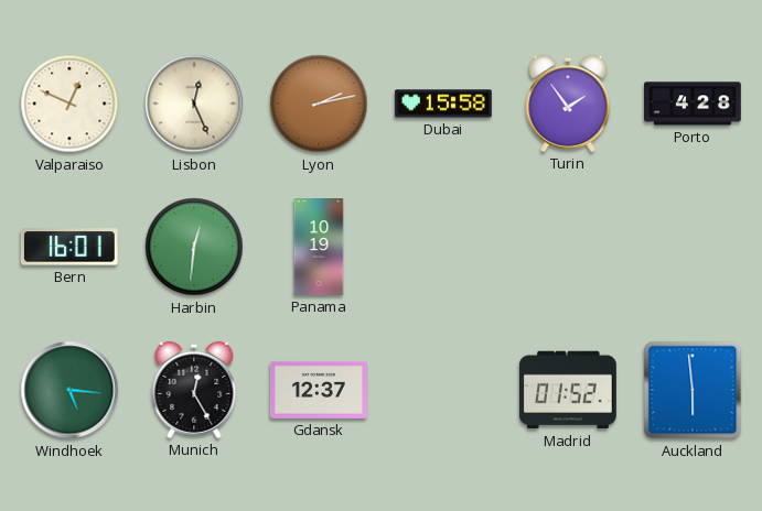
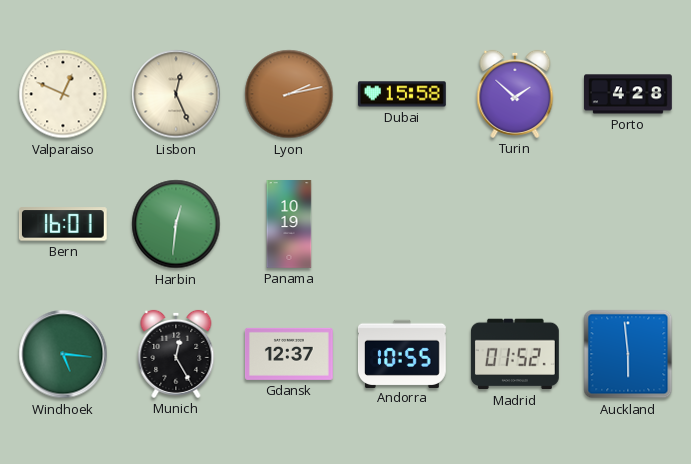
Turin: 1:54 -> 1:52
Andorra: none -> 10:55
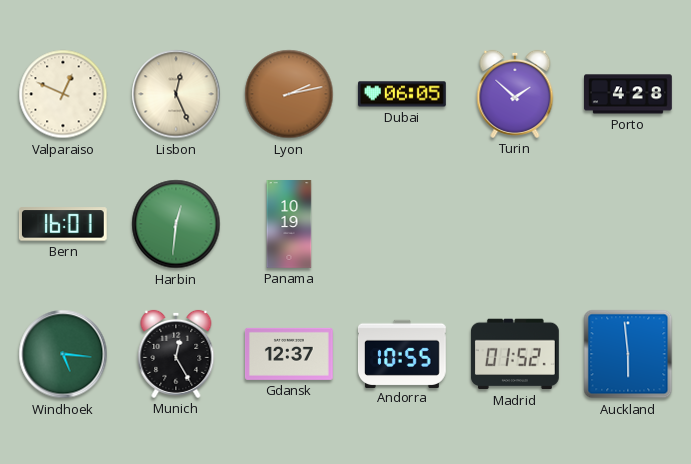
Dubai: 15:58 -> 06:05
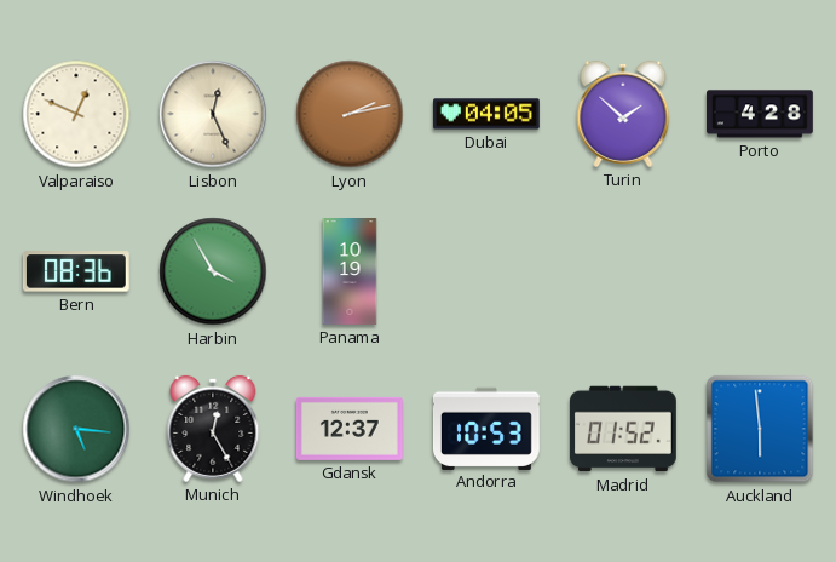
Dubai: 06:05 -> 04:05
Bern: 16:01 -> 08:36
Harbin: 12:31 -> 3:55
Andorra: 10:55 -> 10:53
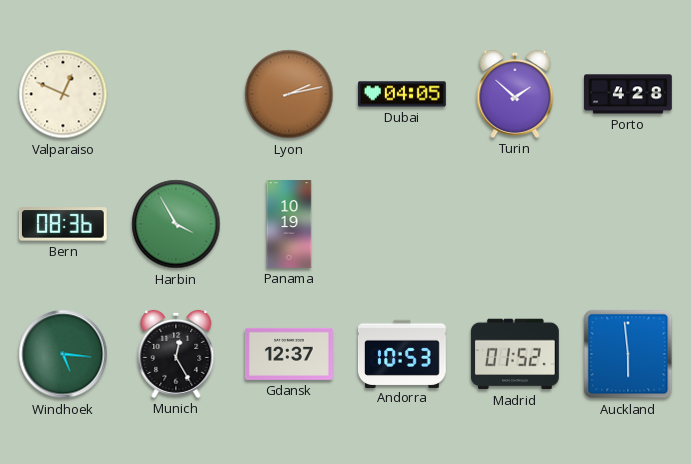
Lisbon: 12:26 -> none
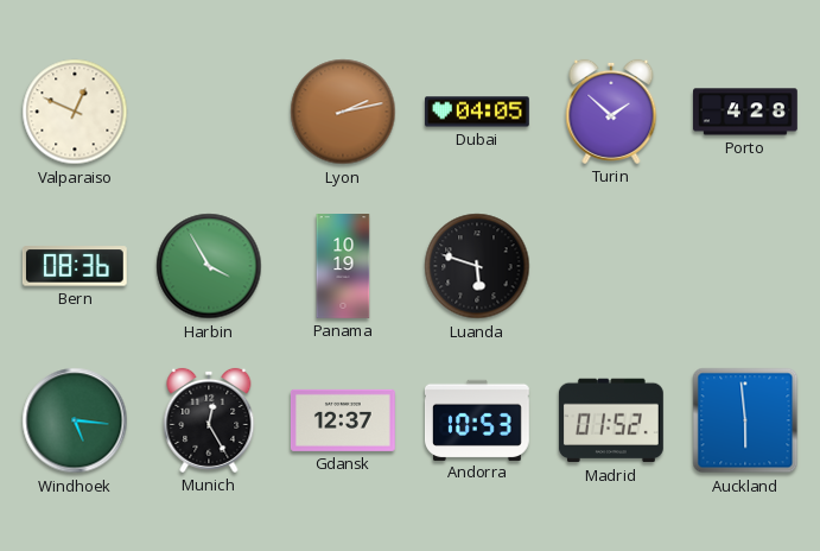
Luanda: none -> 5:48
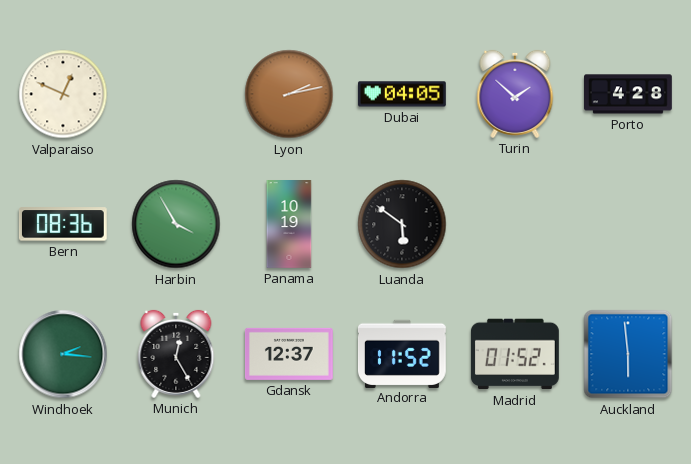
Luanda: 5:48 -> 5:51
Windhoek: 5:16 -> 2:16
Andorra: 10:53 -> 11:52
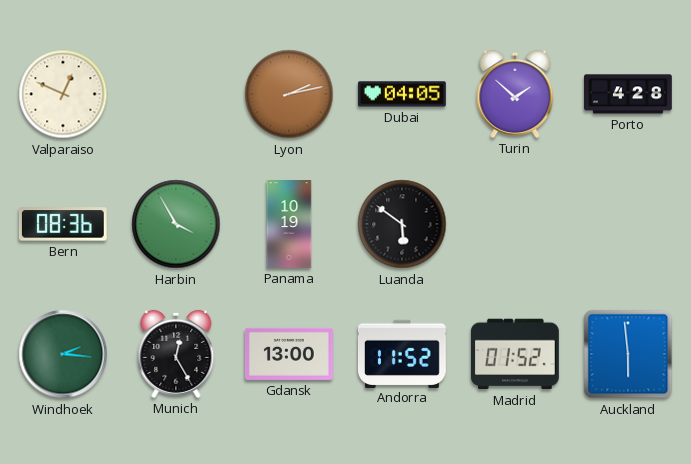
Gdansk: 12:37 -> 13:00
